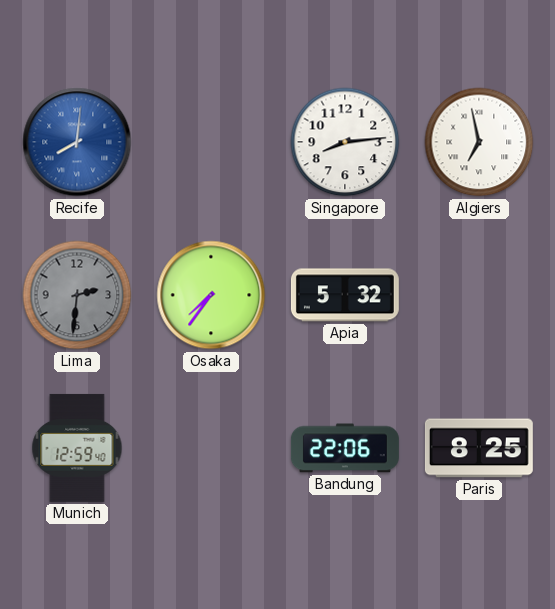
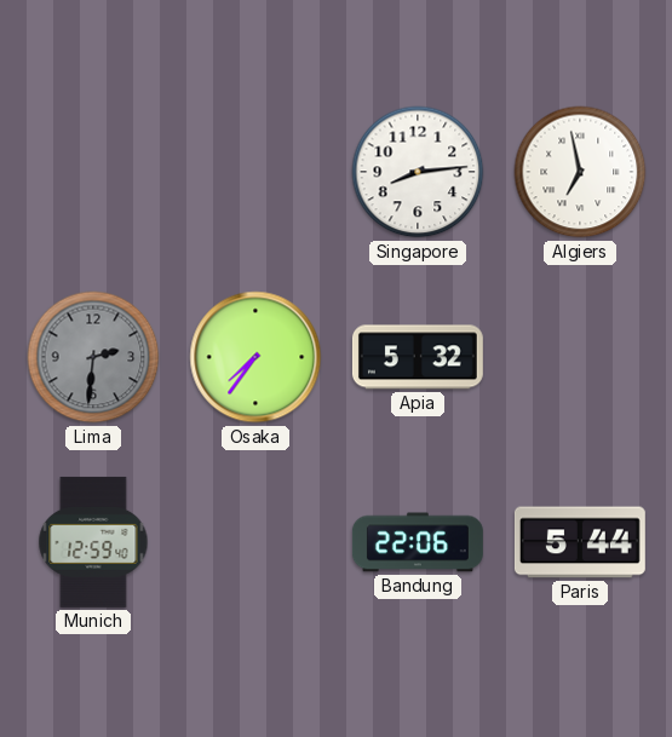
Recife: 8:01 -> none
Paris: 8:25 -> 5:44
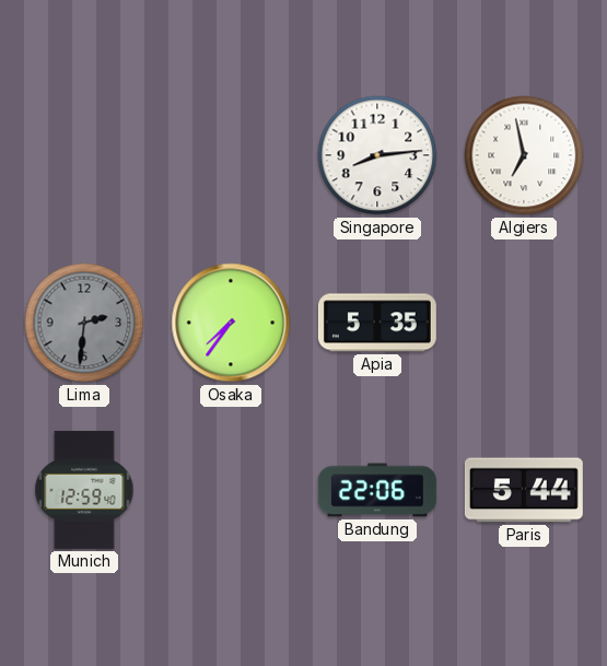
Apia: 5:32 -> 5:35
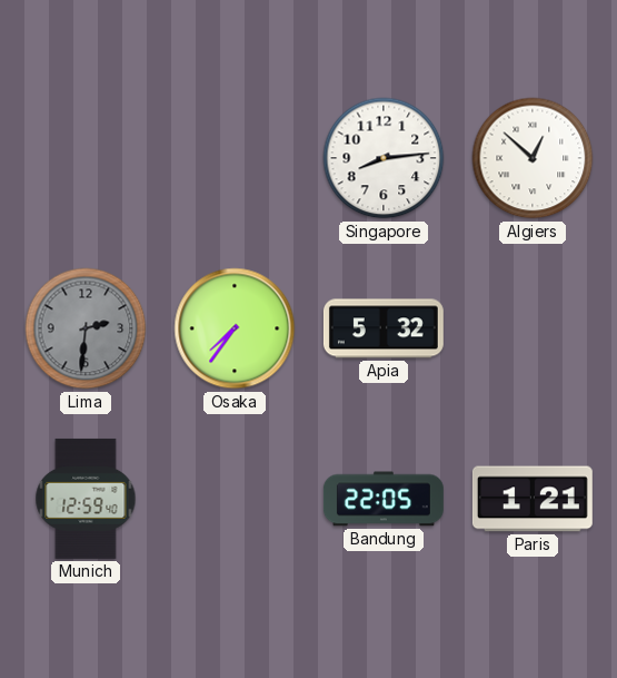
Algiers: 6:58 -> 12:52
Apia: 5:35 -> 5:32
Bandung: 22:06 -> 22:05
Paris: 5:44 -> 1:21
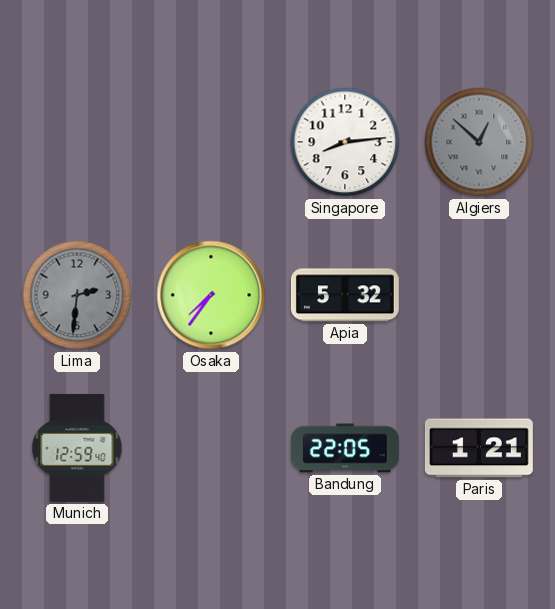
Algiers dial: white -> grey
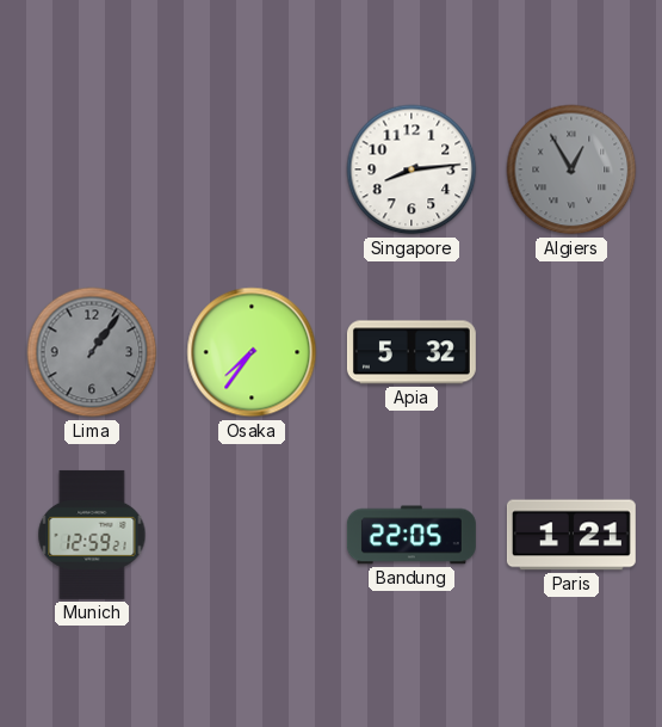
Algiers: 12:52 -> 12:55
Lima: 2:31 -> 1:06
Munich: 12:59:40 -> 12:59:21
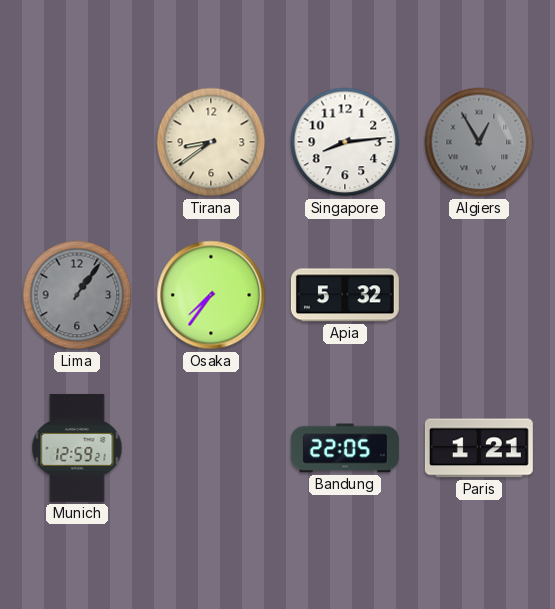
Tirana: none -> 8:39
